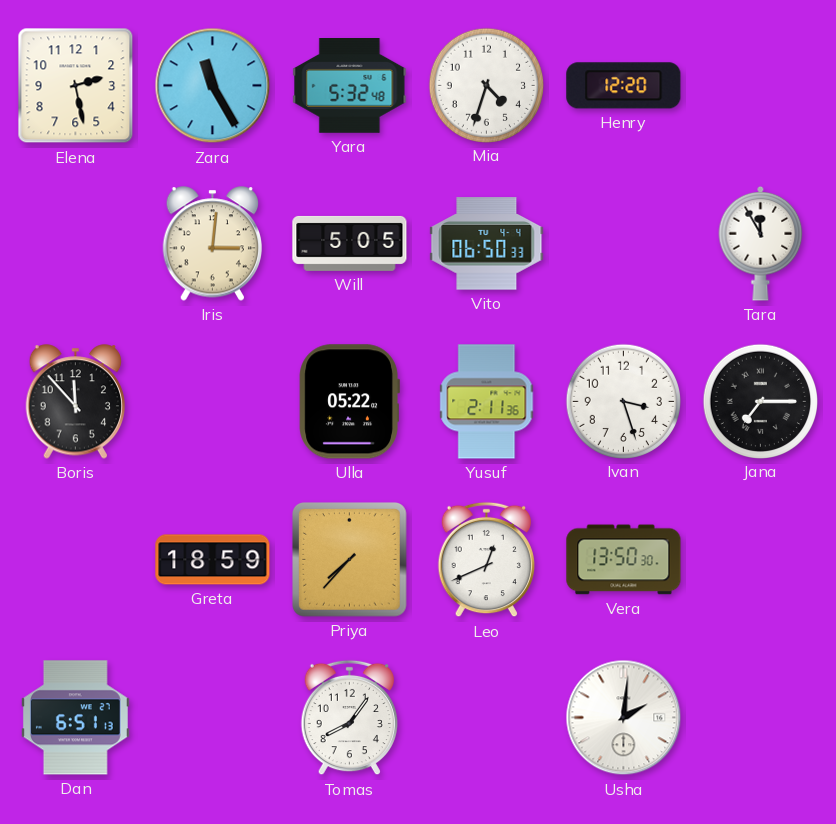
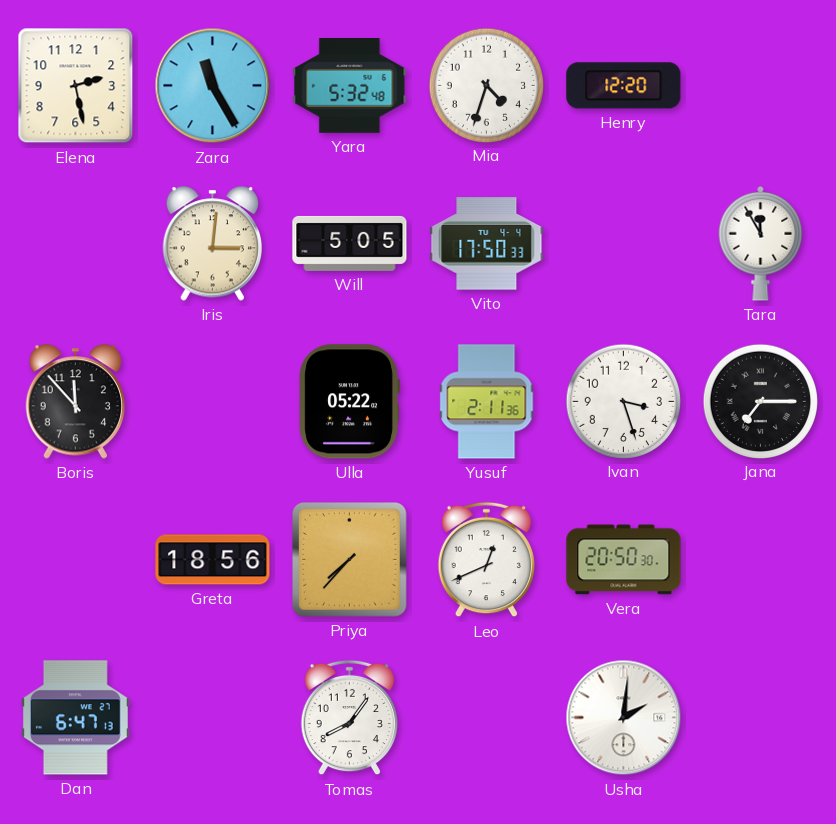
Vito: 06:50 -> 17:50
Greta: 18:59 -> 18:56
Vera: 13:50 -> 20:50
Dan: 6:51 -> 6:47
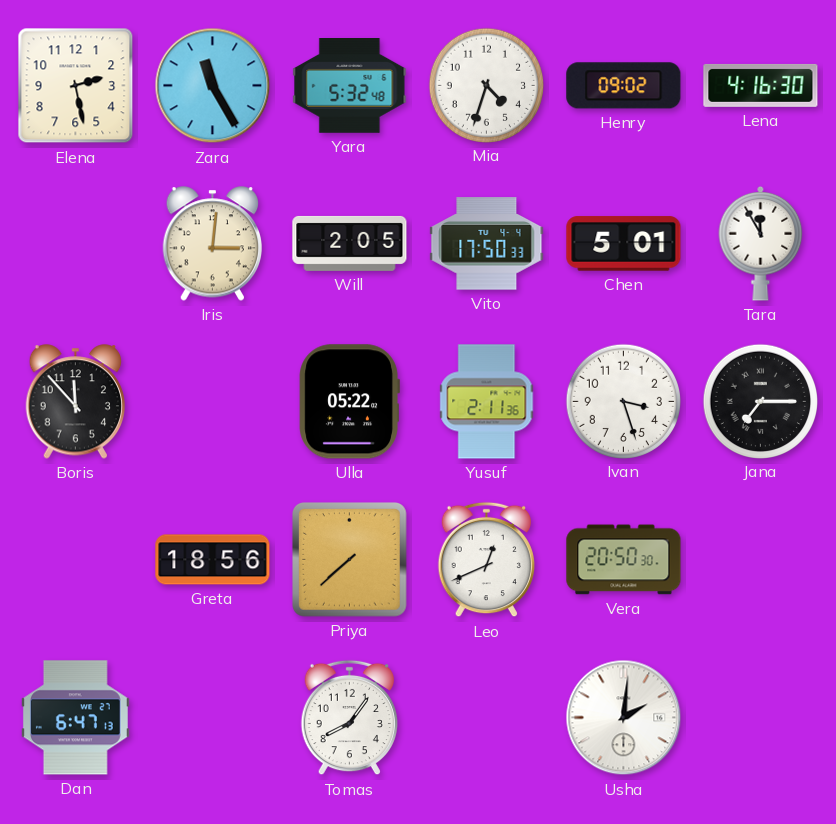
Henry: 12:20 -> 09:02
Lena: none -> 4:16
Will: 5:05 -> 2:05
Chen: none -> 5:01
Priya: 7:37 -> 7:38
